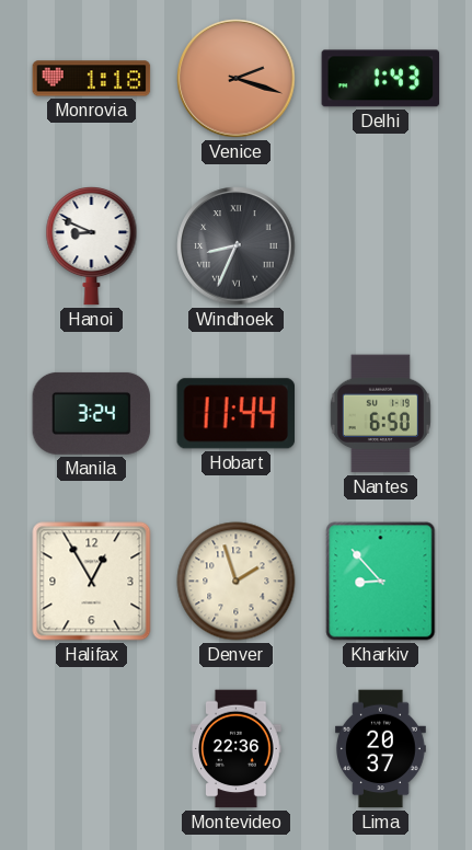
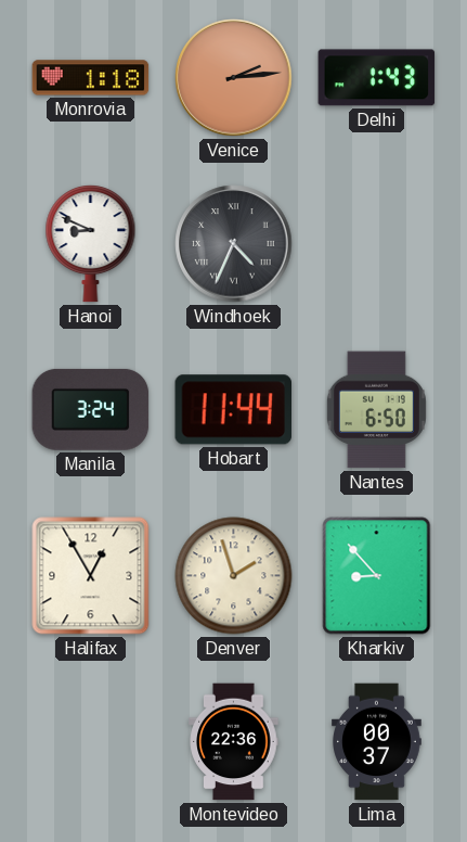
Venice: 2:18 -> 2:14
Windhoek: 8:34 -> 4:34
Lima: 20:37 -> 00:37
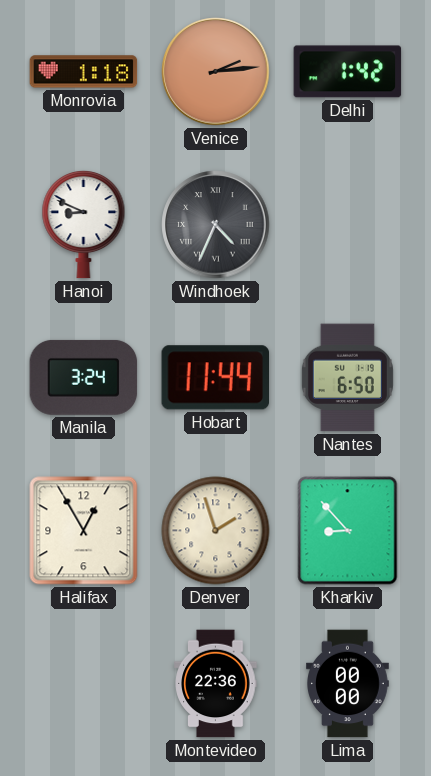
Delhi: 1:43 -> 1:42
Lima: 00:37 -> 00:00
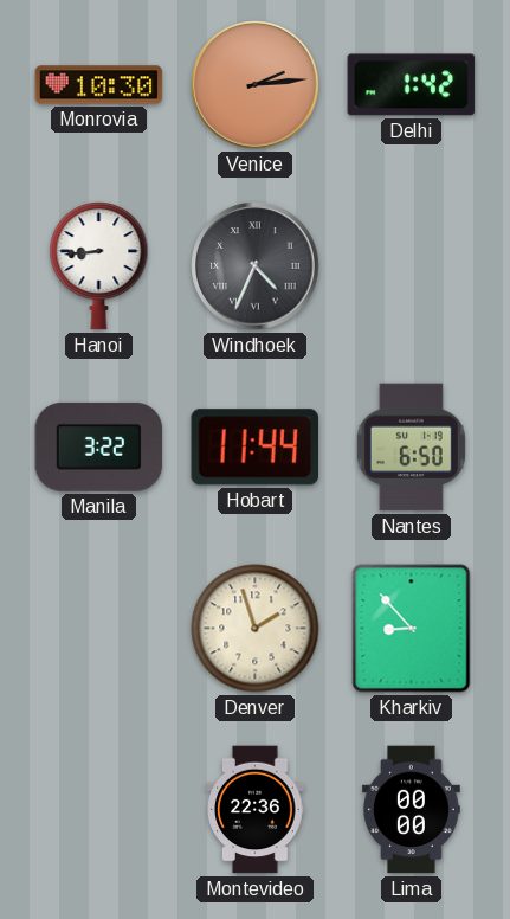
Monrovia: 1:18 -> 10:30
Hanoi: 8:49 -> 8:44
Manila: 3:24 -> 3:22
Halifax: 12:55 -> none
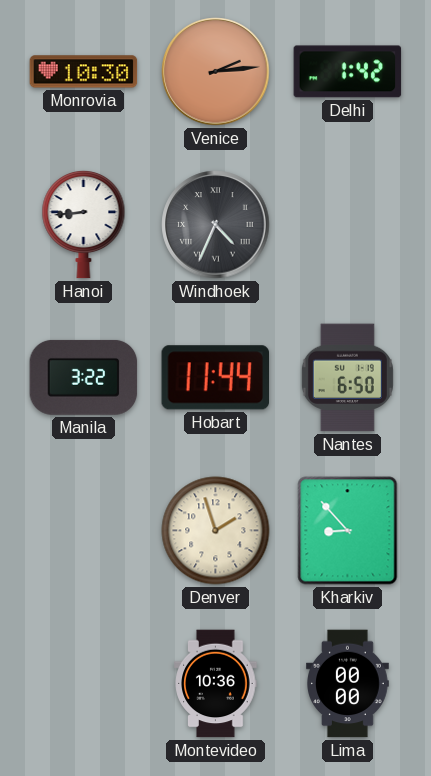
Montevideo: 22:36 -> 10:36
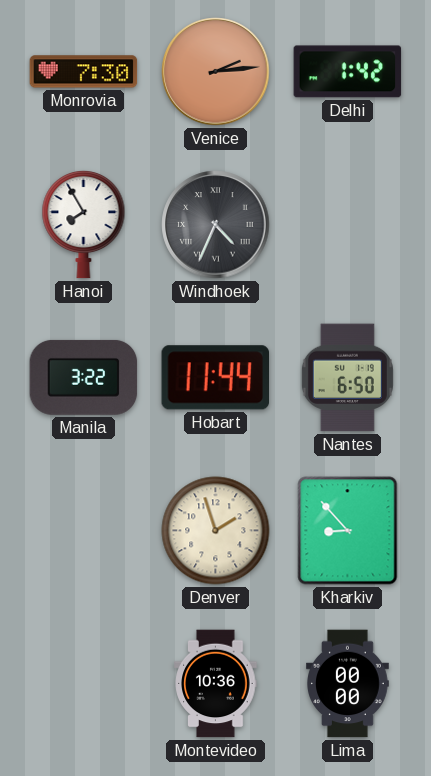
Monrovia: 10:30 -> 7:30
Hanoi: 8:44 -> 7:55
